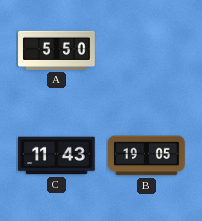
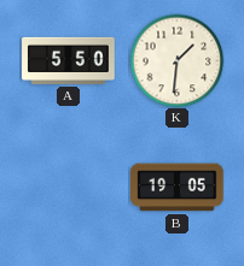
K: none -> 1:31
C: 11:43 -> none
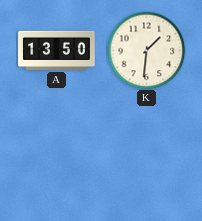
A: 5:50 -> 13:50
B: 19:05 -> none
